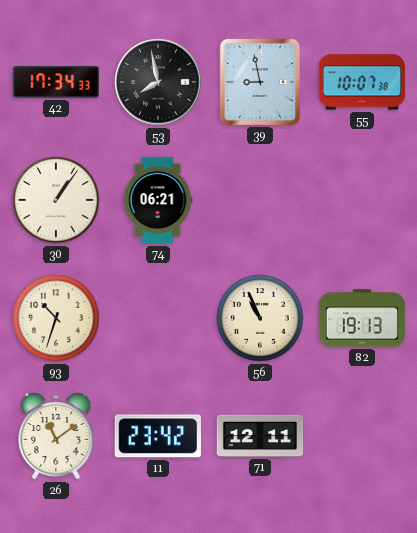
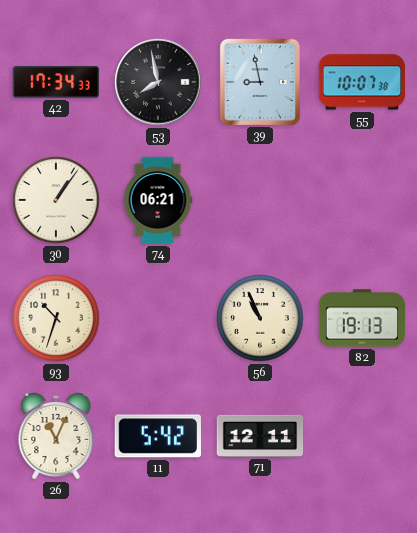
26: 11:09 -> 11:04
11: 23:42 -> 5:42
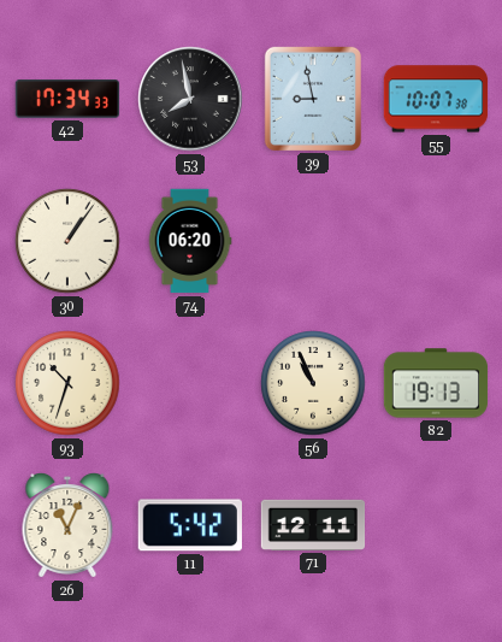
74: 06:21 -> 06:20
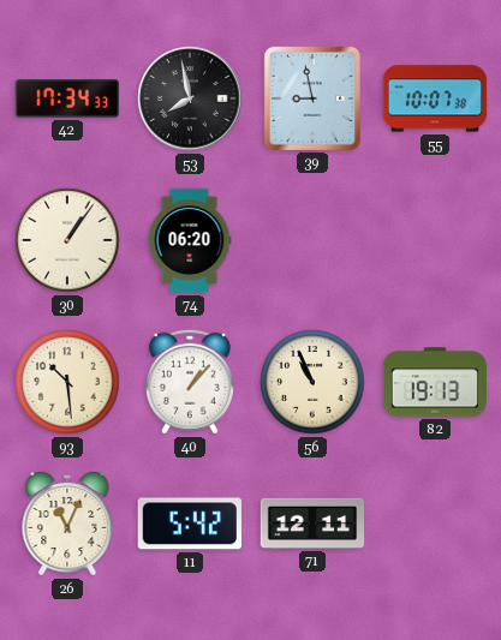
93: 10:33 -> 10:29
40: none -> 1:07
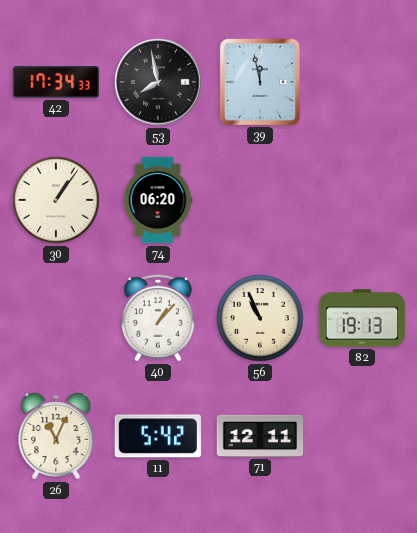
39: 8:58 -> 11:58
55: 10:07 -> none
93: 10:29 -> none
